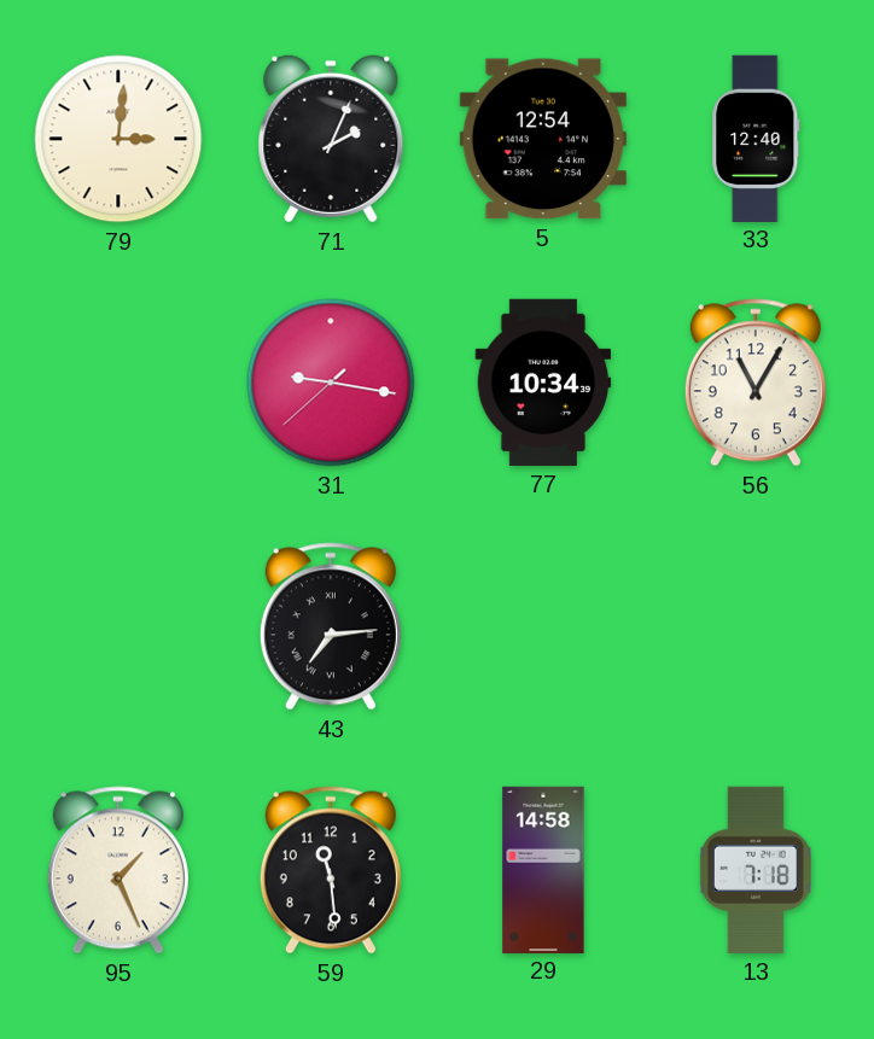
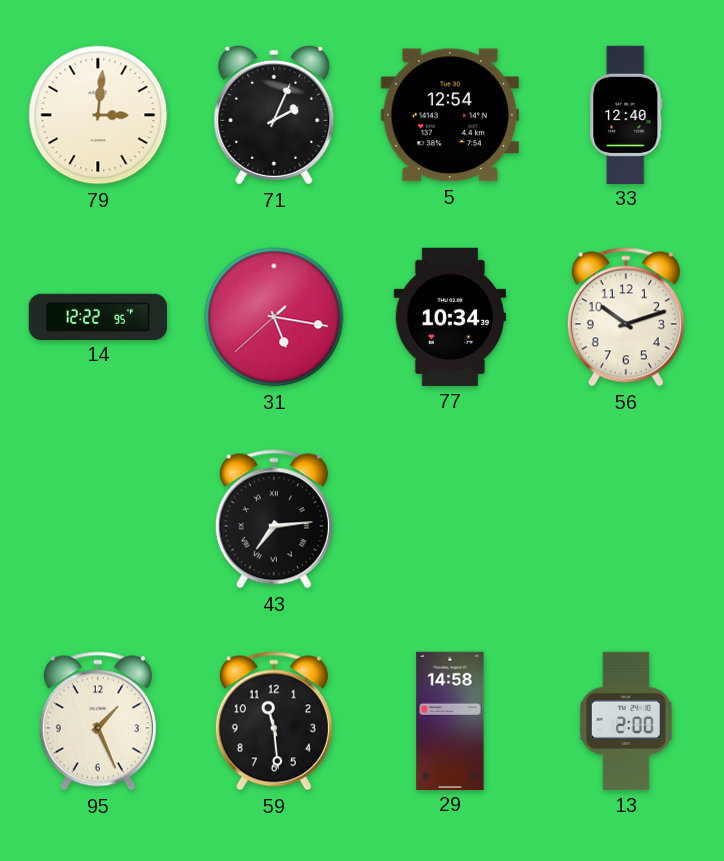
14: none -> 12:22
31: 9:16 -> 5:16
56: 11:05 -> 10:12
13: 7:18 -> 2:00
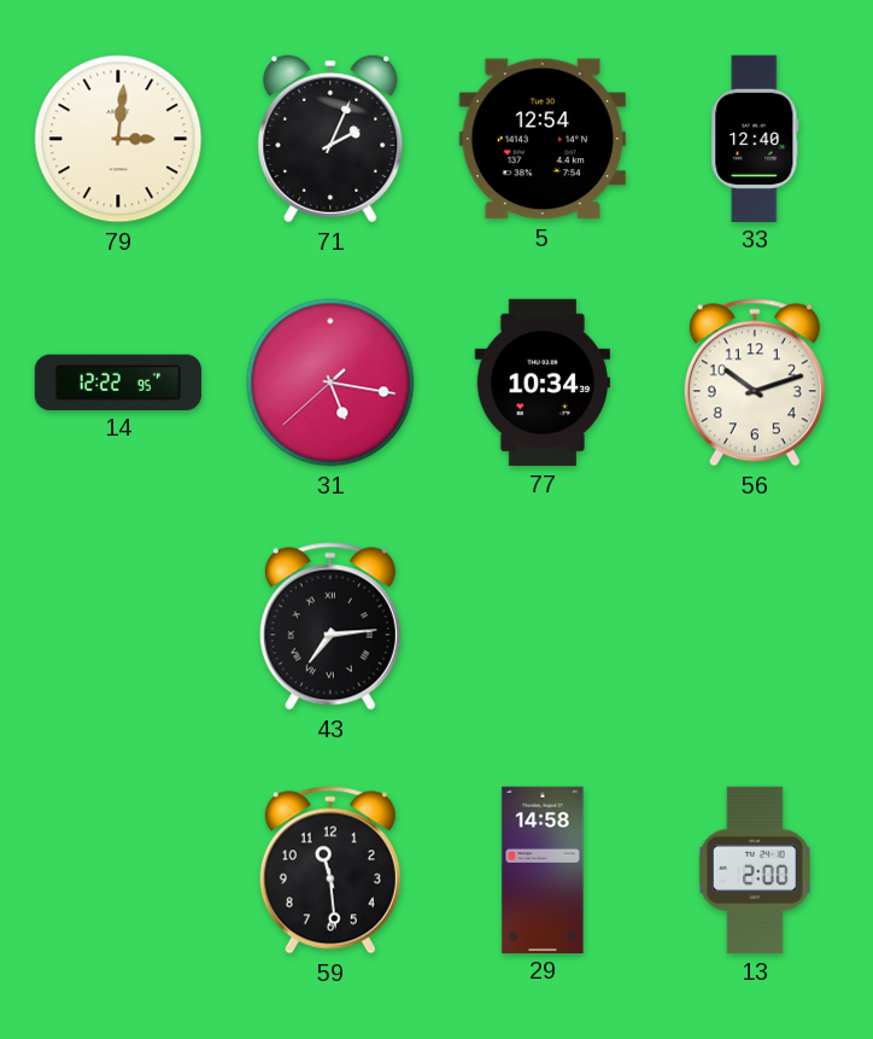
95: 1:26 -> none
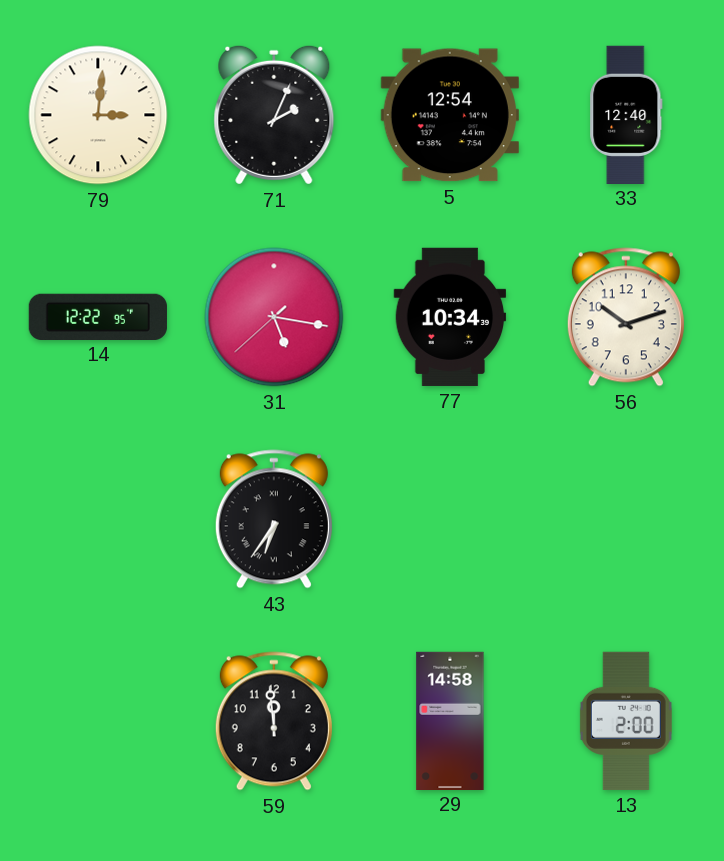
43: 7:14 -> 6:36
59: 11:29 -> 11:59
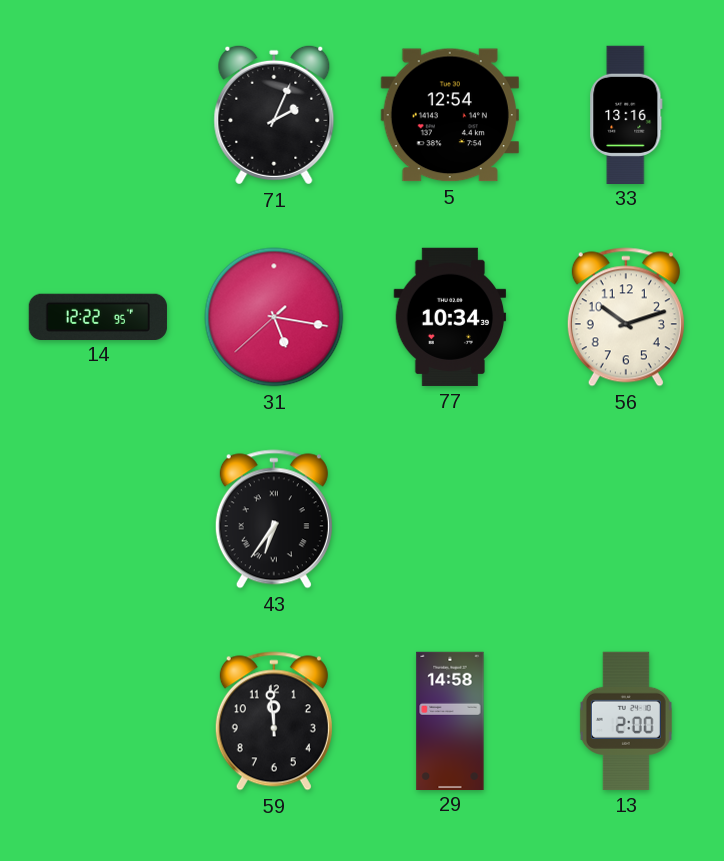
79: 3:01 -> none
33: 12:40 -> 13:16
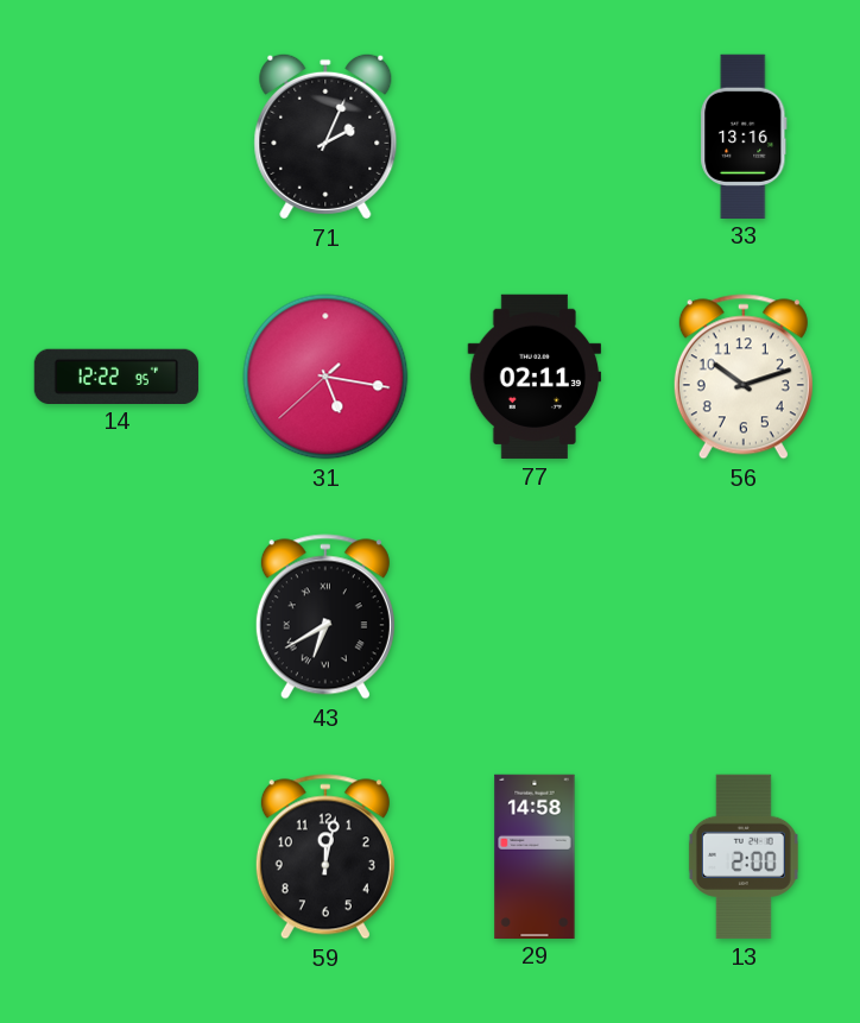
5: 12:54 -> none
77: 10:34 -> 02:11
43: 6:36 -> 6:40
59: 11:59 -> 12:02
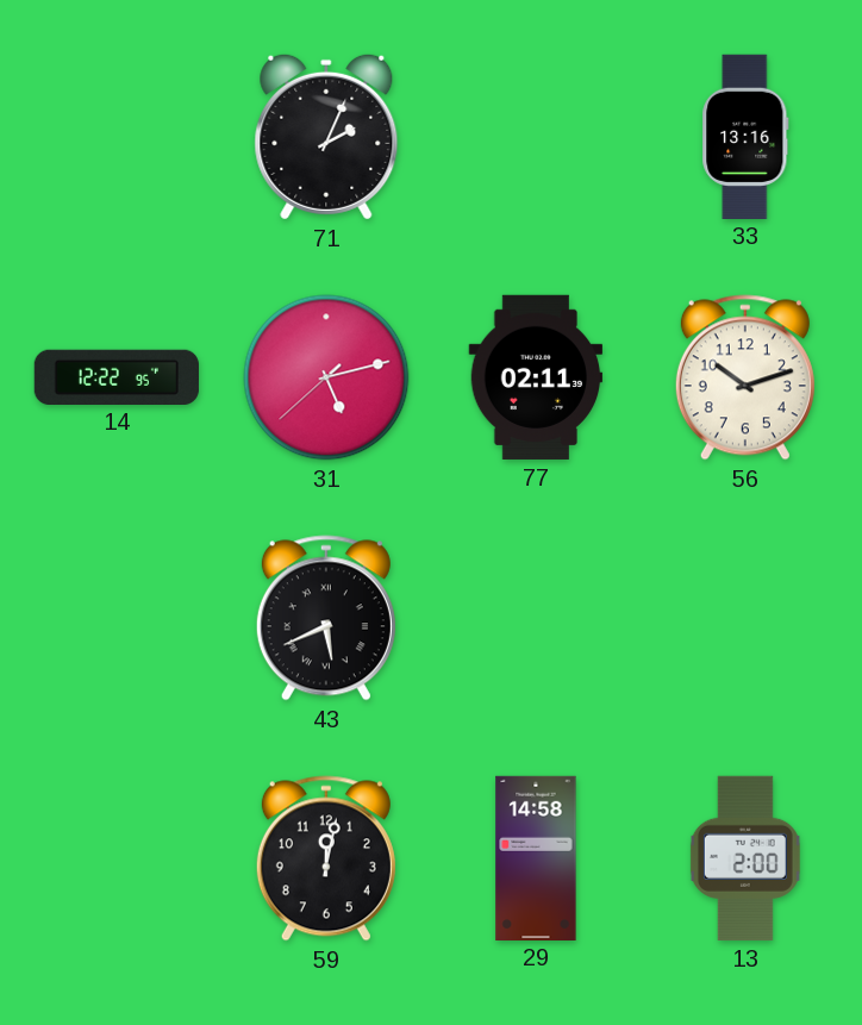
31: 5:16 -> 5:12
43: 6:40 -> 5:41
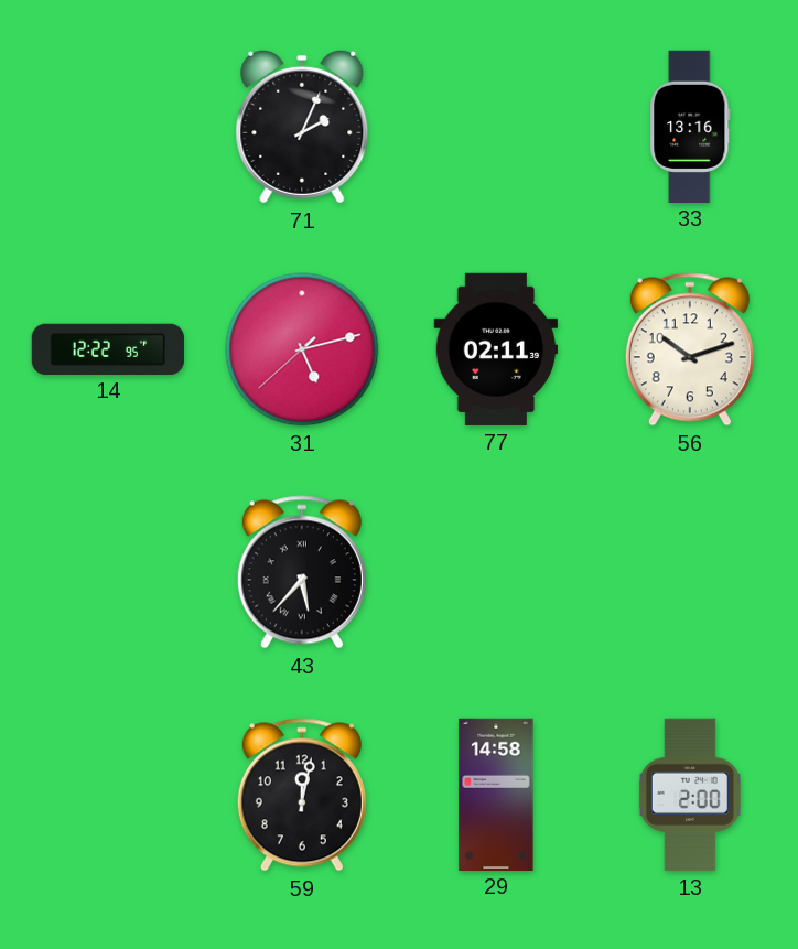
43: 5:41 -> 5:37
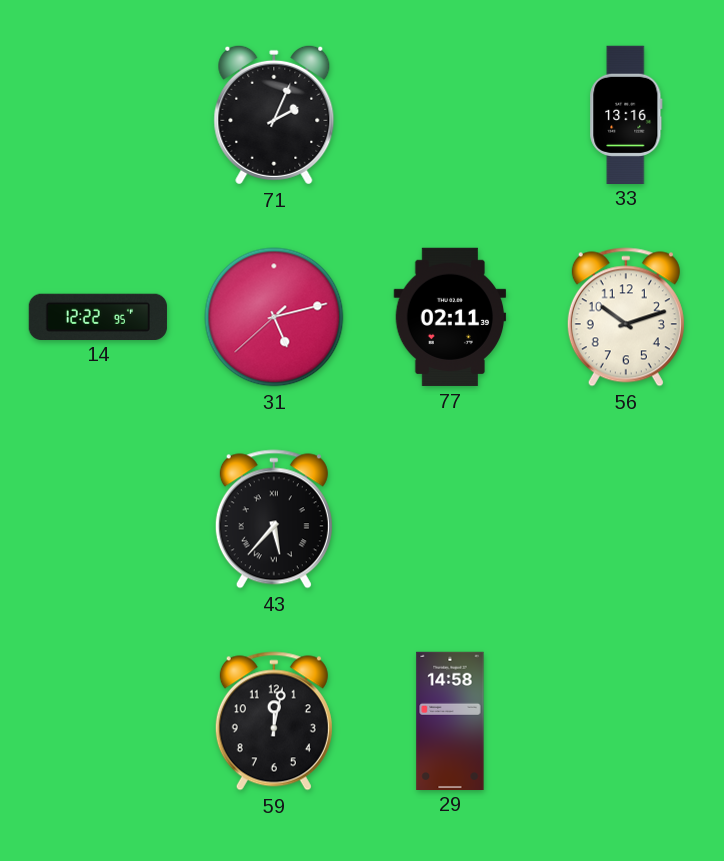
13: 2:00 -> none
